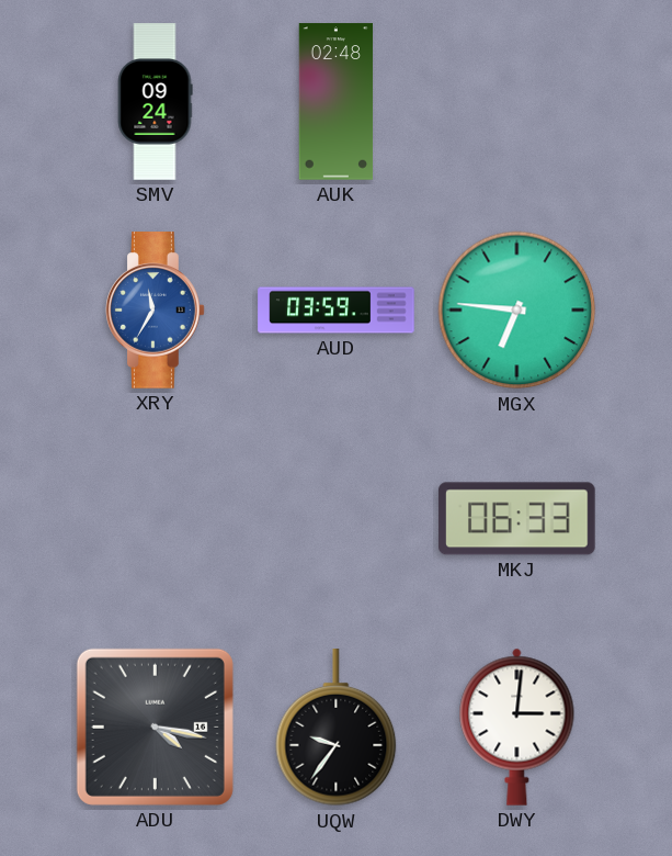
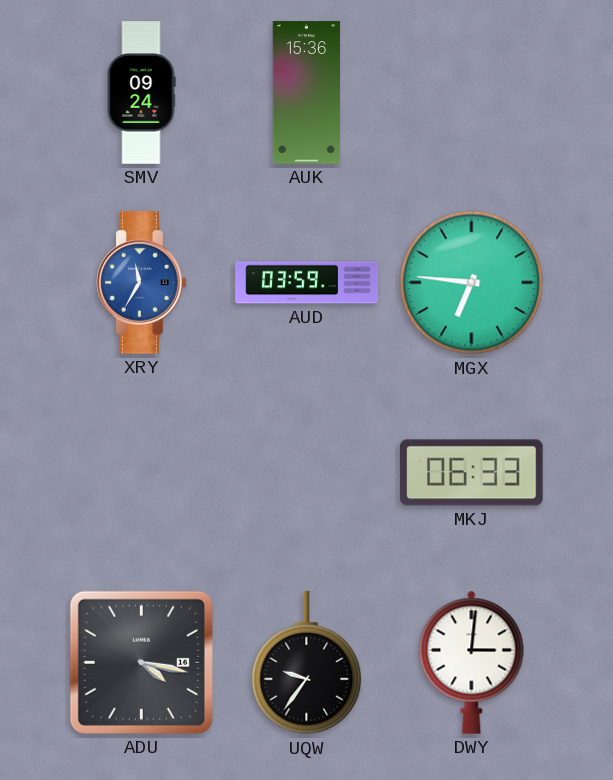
AUK: 02:48 -> 15:36
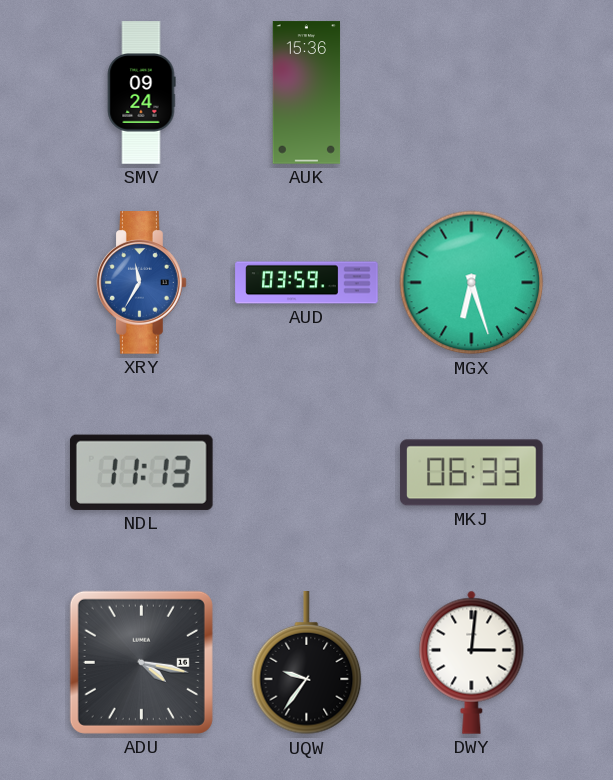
MGX: 6:46 -> 6:27
NDL: none -> 11:13
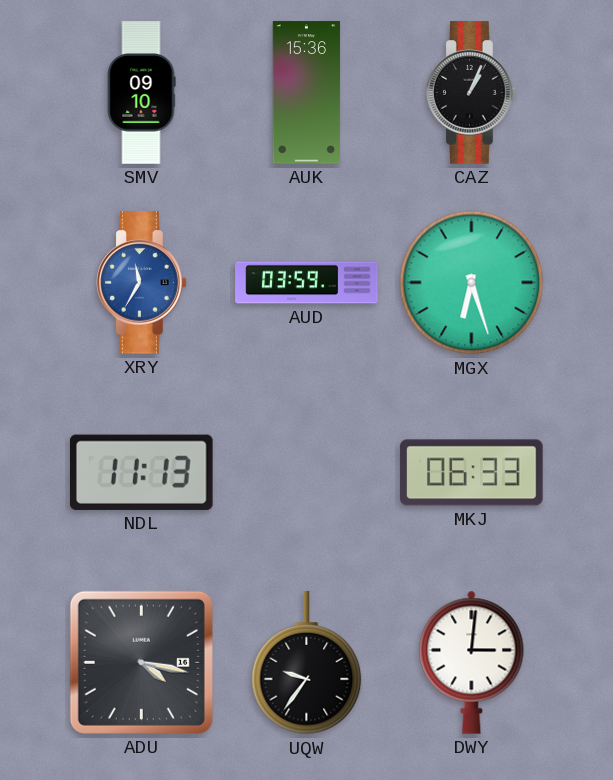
SMV: 09:24 -> 09:10
CAZ: none -> 1:04
